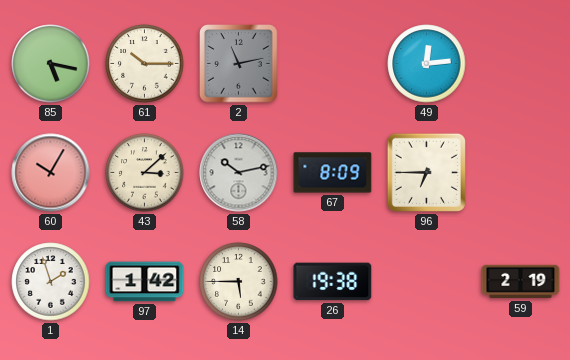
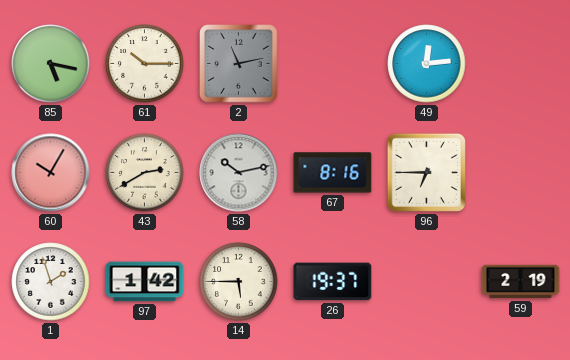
43: 3:08 -> 2:40
67: 8:09 -> 8:16
26: 19:38 -> 19:37
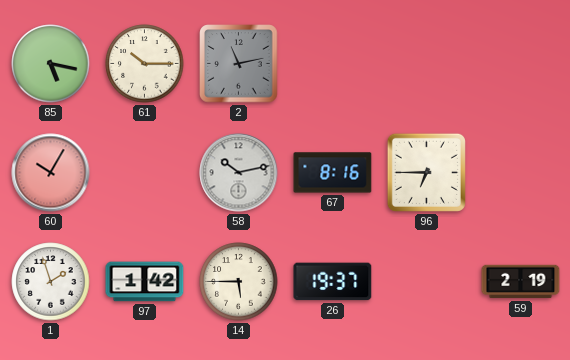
49: 12:14 -> none
43: 2:40 -> none
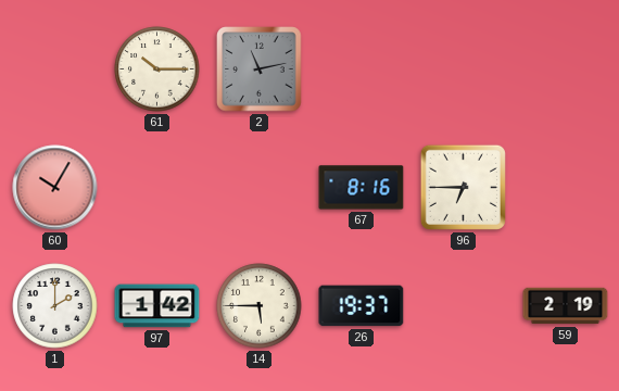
85: 5:17 -> none
58: 10:13 -> none
1: 1:57 -> 2:00
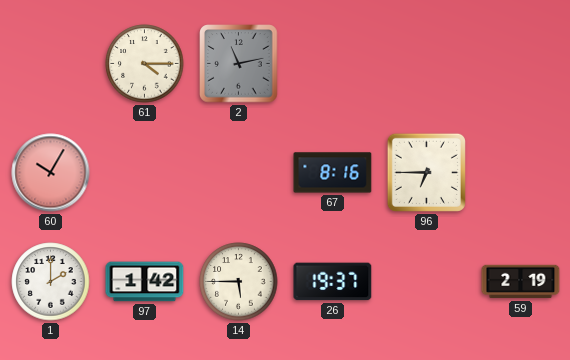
61: 10:15 -> 4:15
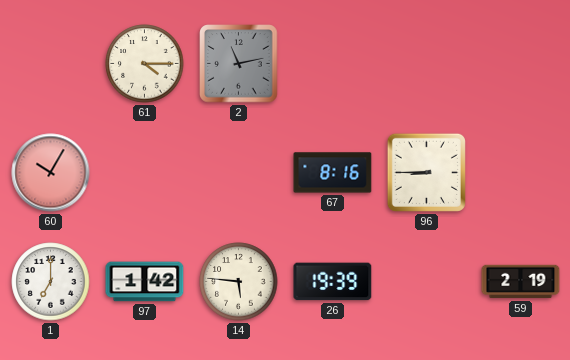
96: 6:45 -> 8:45
1: 2:00 -> 7:00
14: 5:45 -> 5:46
26: 19:37 -> 19:39
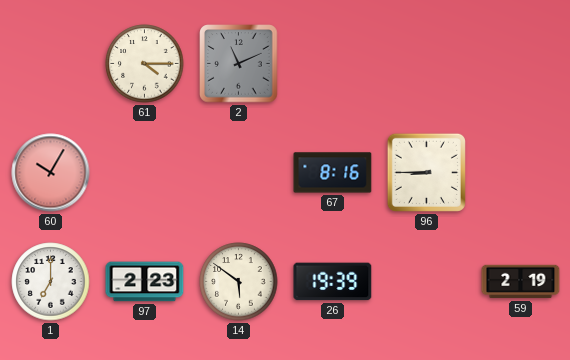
2: 11:13 -> 11:11
97: 1:42 -> 2:23
14: 5:46 -> 5:51
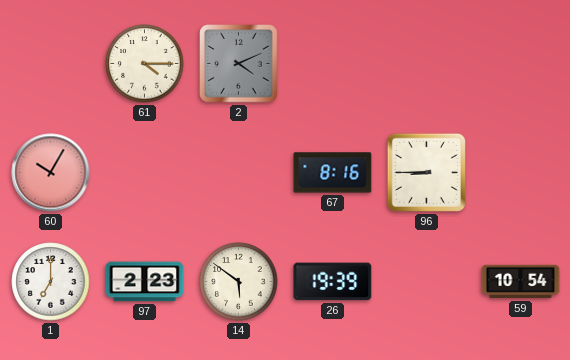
2: 11:11 -> 4:11
59: 2:19 -> 10:54
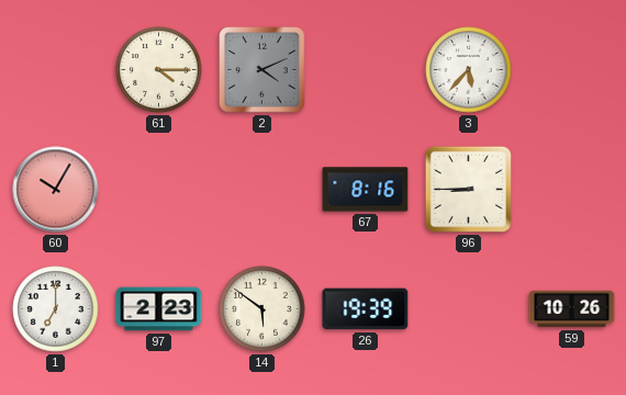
3: none -> 5:37
59: 10:54 -> 10:26
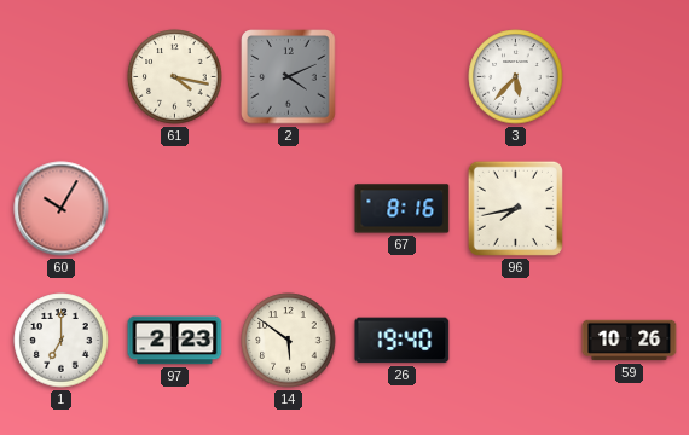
61: 4:15 -> 4:17
96: 8:45 -> 7:43
26: 19:39 -> 19:40
